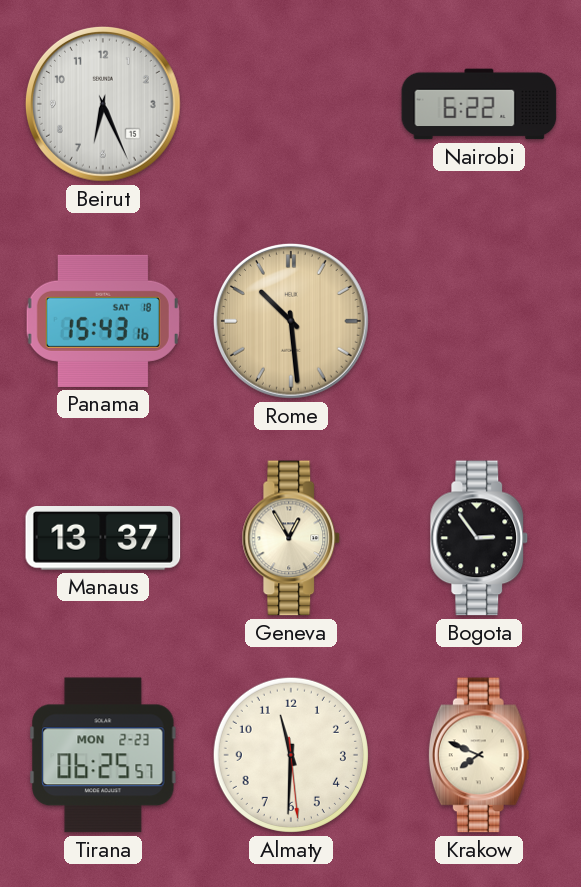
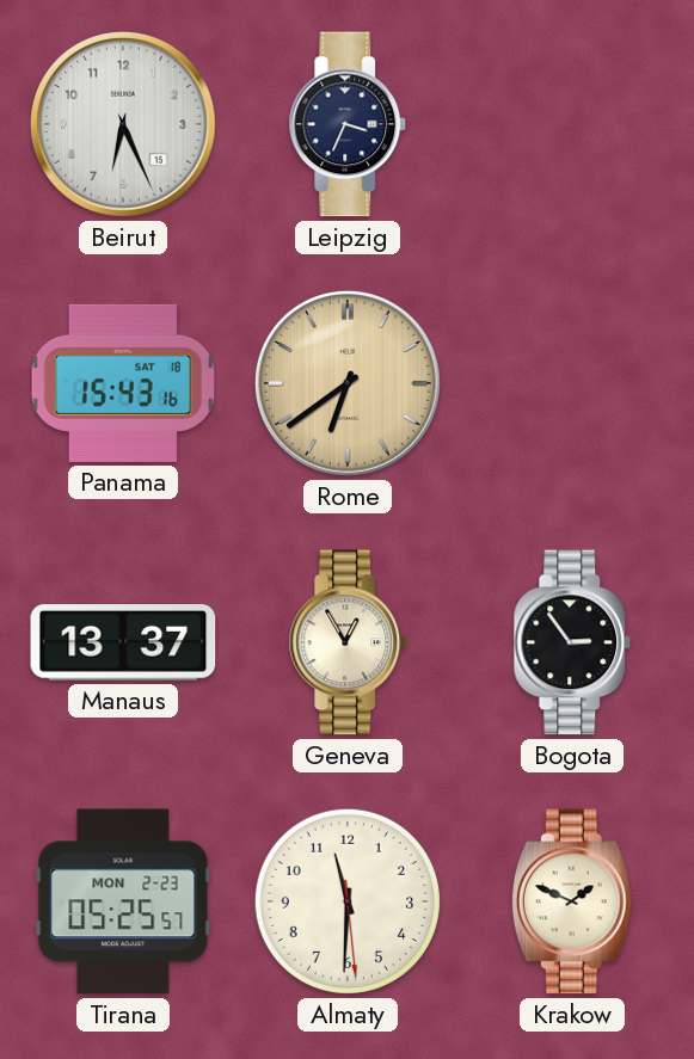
Leipzig: none -> 3:34
Nairobi: 6:22 -> none
Rome: 10:29 -> 6:39
Tirana: 06:25 -> 05:25
Krakow: 7:49 -> 1:49
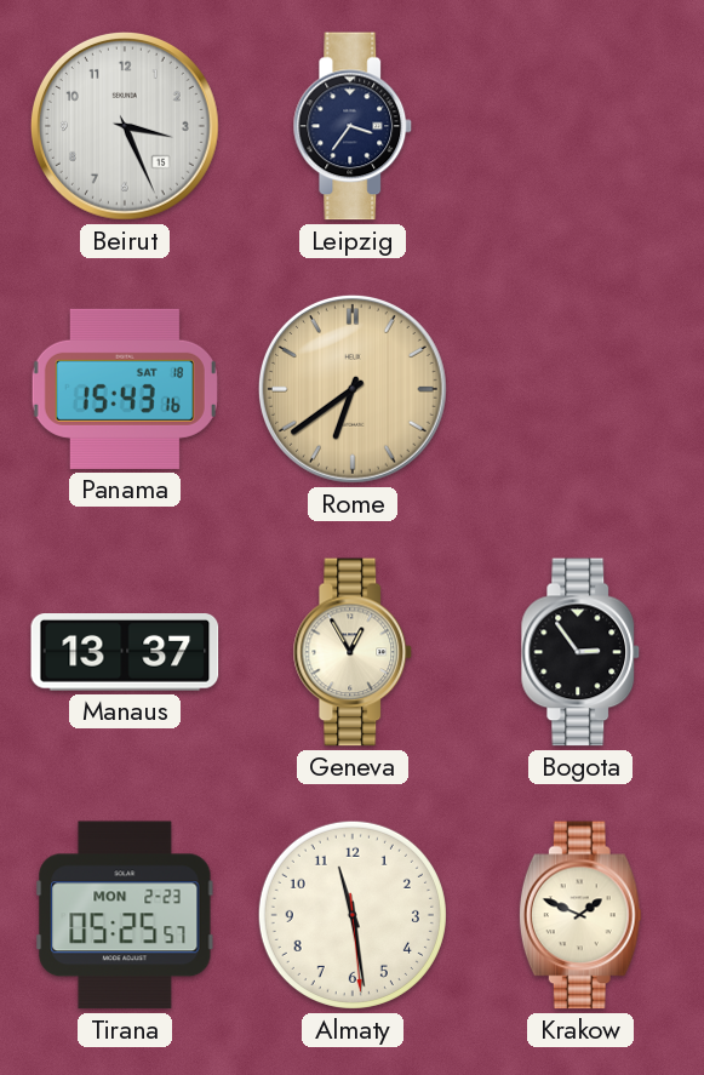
Beirut: 6:26 -> 3:26
Leipzig: 3:34 -> 3:36
Almaty: 11:30 -> 11:28
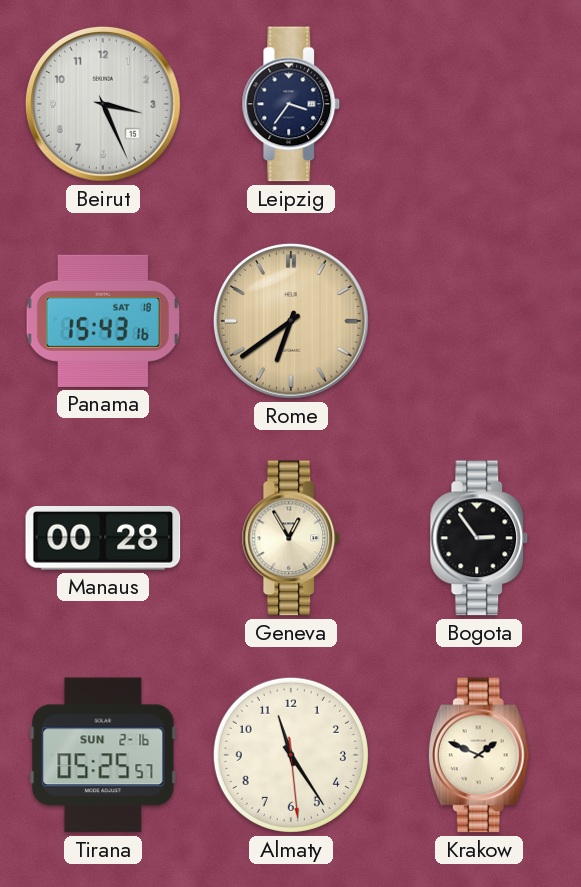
Manaus: 13:37 -> 00:28
Tirana date: MON 2-23 -> SUN 2-16
Almaty: 11:28 -> 11:24
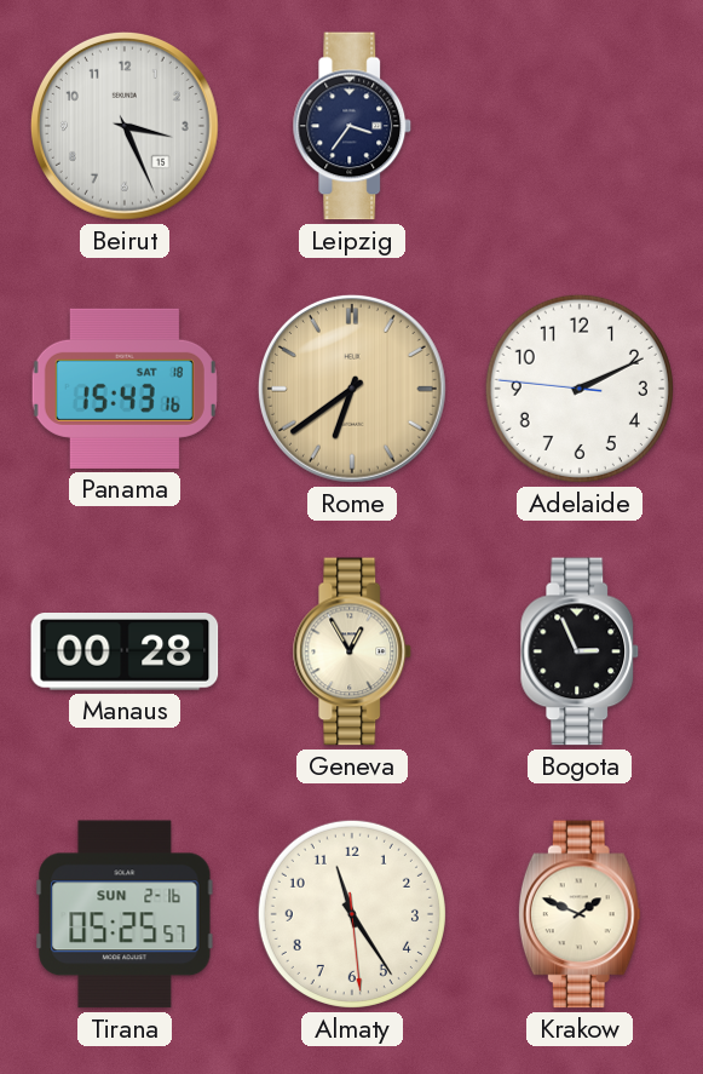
Adelaide: none -> 2:10
Bogota: 2:54 -> 2:56
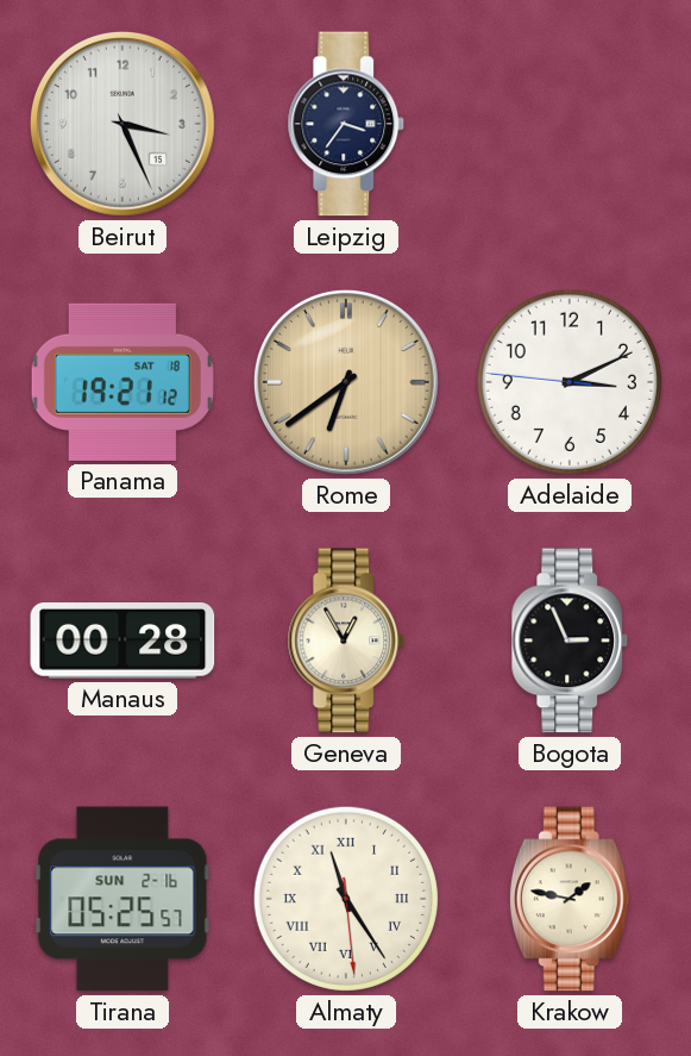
Panama: 15:43 -> 19:21
Adelaide: 2:10 -> 3:10
Almaty numerals: Arabic -> Roman
Krakow: 1:49 -> 1:47
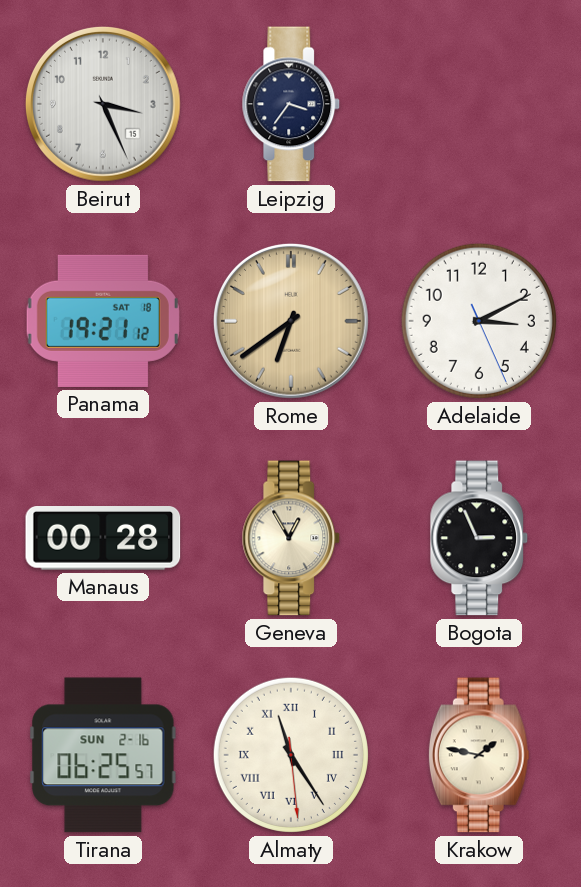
Adelaide: 3:10:46 -> 3:10:26
Tirana: 05:25 -> 06:25
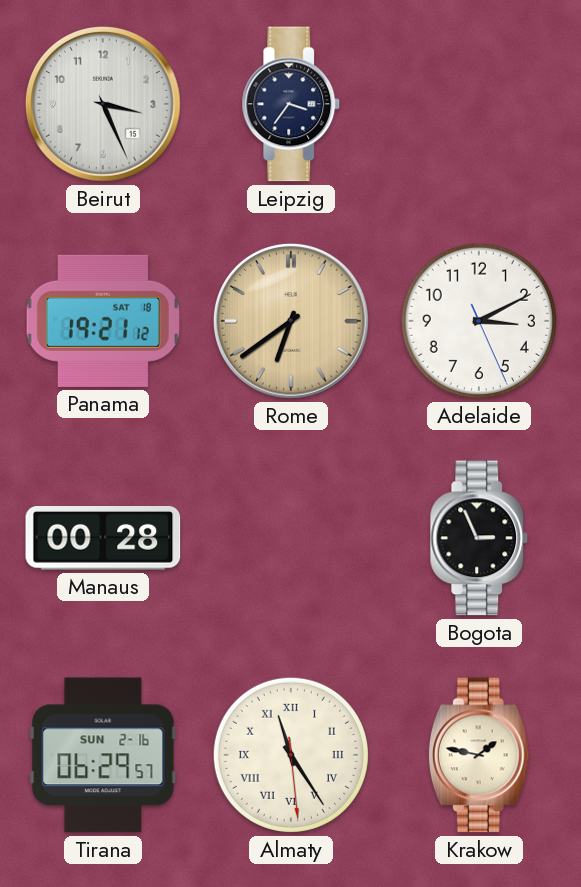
Geneva: 12:55 -> none
Tirana: 06:25 -> 06:29
